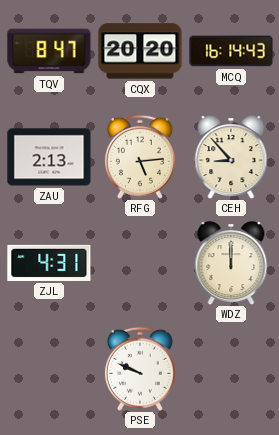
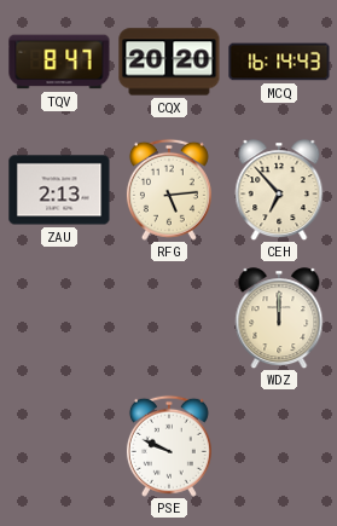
CEH: 8:53 -> 6:53
ZJL: 4:31 -> none
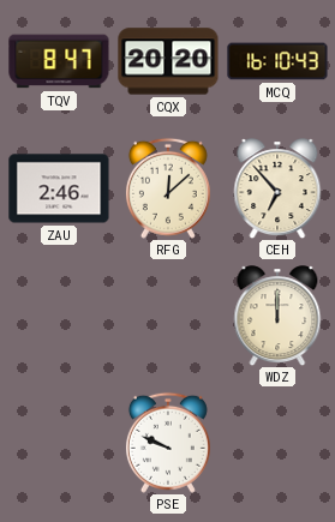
MCQ: 16:14 -> 16:10
ZAU: 2:13 -> 2:46
RFG: 5:14 -> 12:08
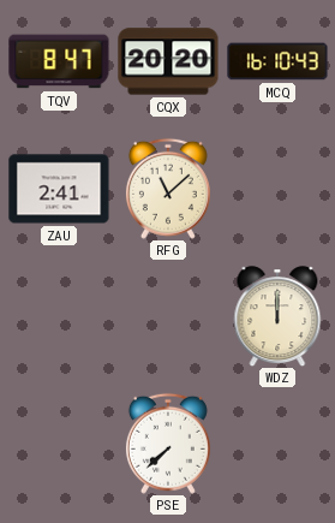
ZAU: 2:46 -> 2:41
RFG: 12:08 -> 11:08
CEH: 6:53 -> none
PSE: 9:49 -> 7:38
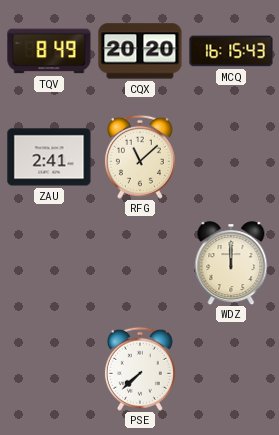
TQV: 8:47 -> 8:49
MCQ: 16:10 -> 16:15
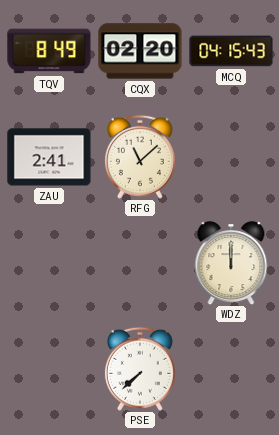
CQX: 20:20 -> 02:20
MCQ: 16:15 -> 04:15
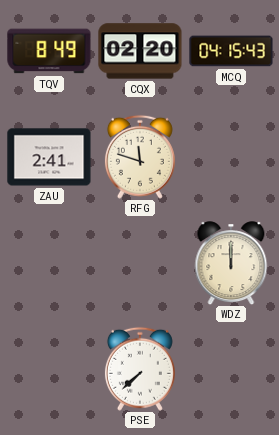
RFG: 11:08 -> 11:48
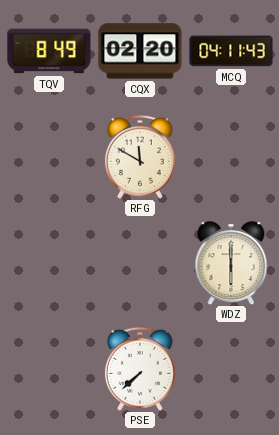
MCQ: 04:15 -> 04:11
ZAU: 2:41 -> none
RFG: 11:48 -> 11:50
WDZ: 12:00 -> 6:00
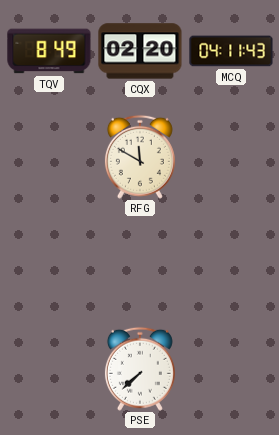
WDZ: 6:00 -> none
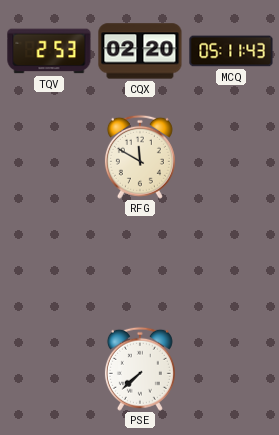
TQV: 8:49 -> 2:53
MCQ: 04:11 -> 05:11
